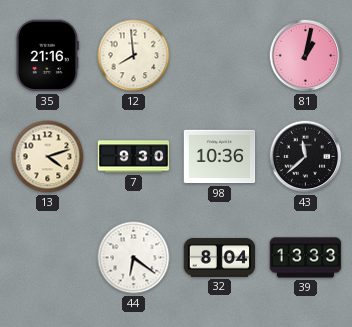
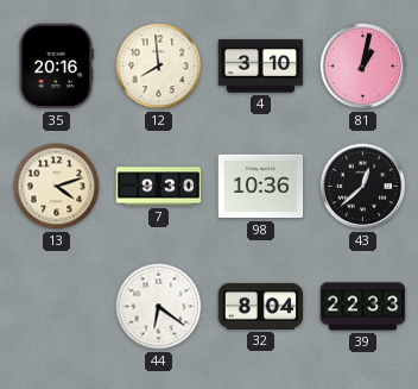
35: 21:16 -> 20:16
4: none -> 3:10
43: 11:38 -> 12:38
39: 13:33 -> 22:33
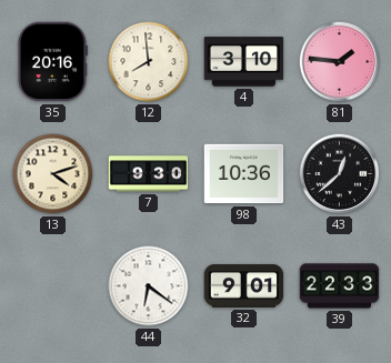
81: 1:02 -> 1:46
32: 8:04 -> 9:01
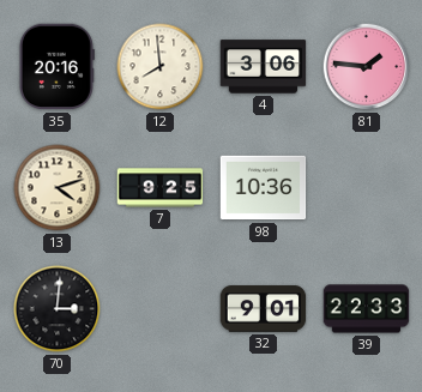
4: 3:10 -> 3:06
7: 9:30 -> 9:25
43: 12:38 -> none
70: none -> 3:01
44: 6:21 -> none
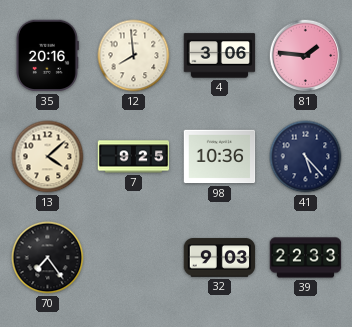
13: 4:12 -> 4:08
41: none -> 5:23
70: 3:01 -> 7:24
32: 9:01 -> 9:03
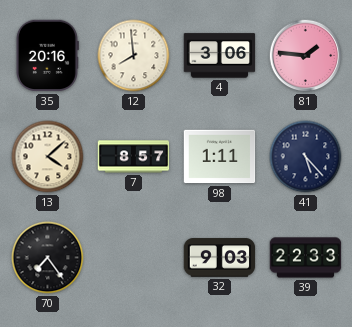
7: 9:25 -> 8:57
98: 10:36 -> 1:11
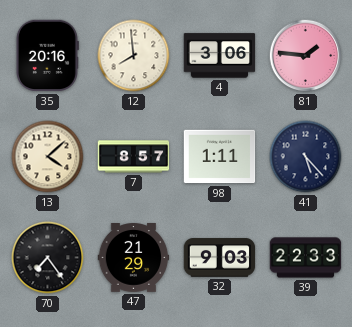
47: none -> 21:29
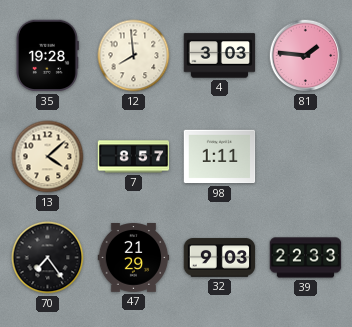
35: 20:16 -> 19:28
4: 3:06 -> 3:03
41: 5:23 -> none
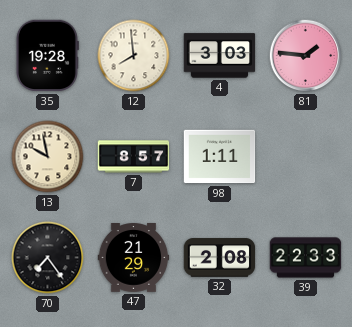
13: 4:08 -> 9:58
32: 9:03 -> 2:08
